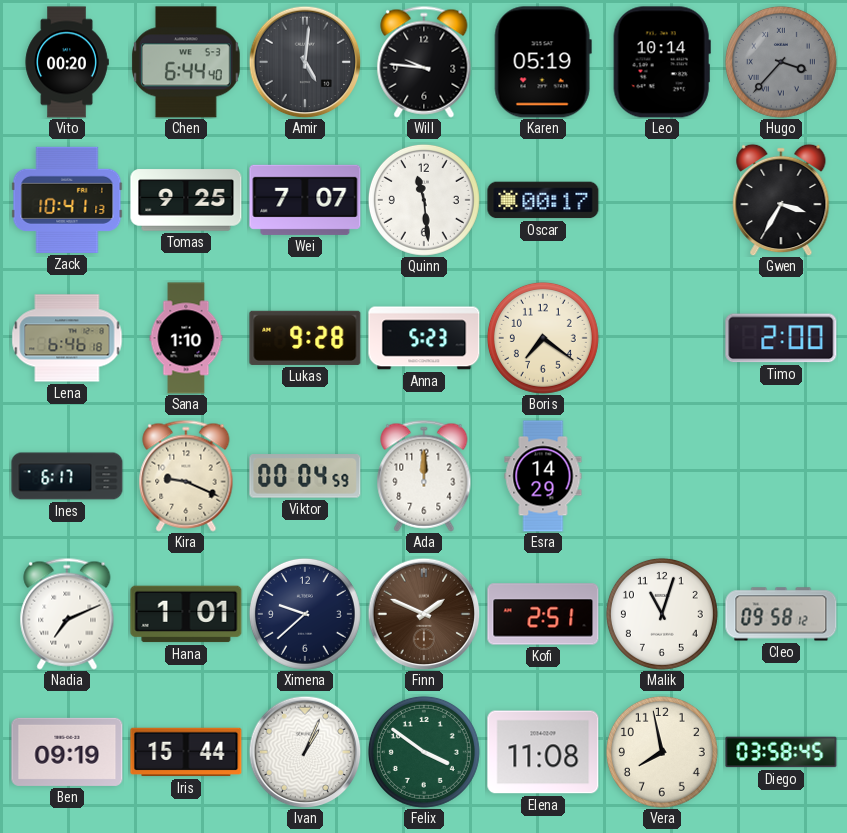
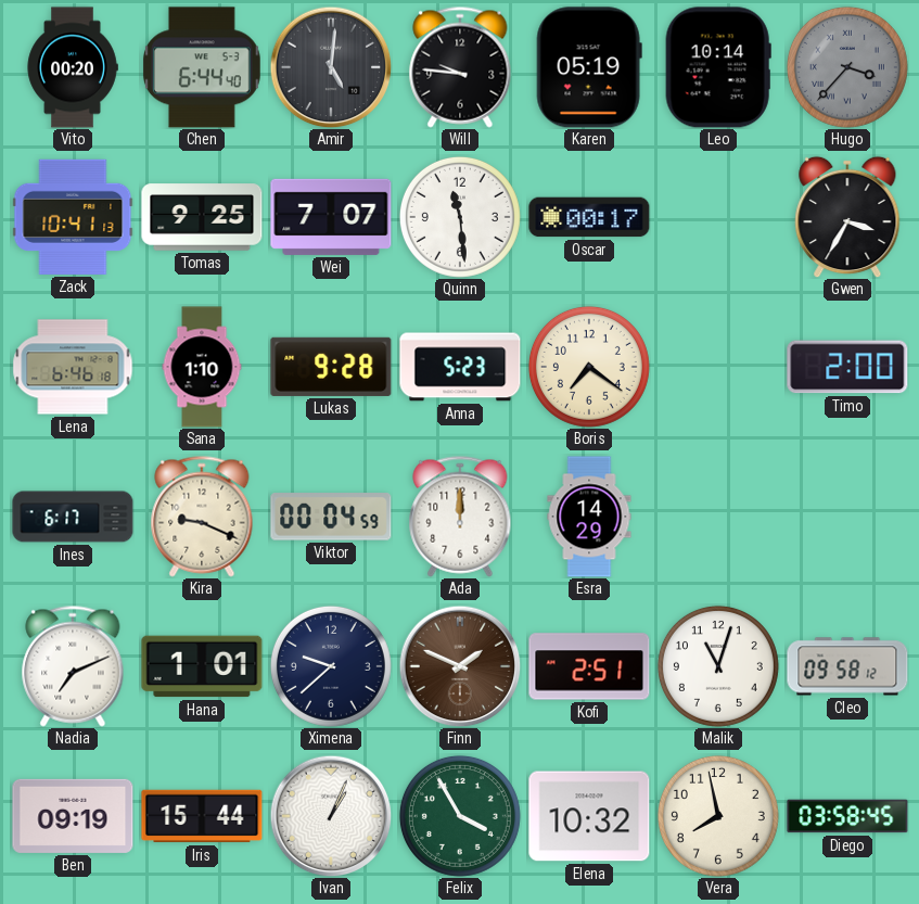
Felix: 3:51 -> 3:55
Elena: 11:08 -> 10:32
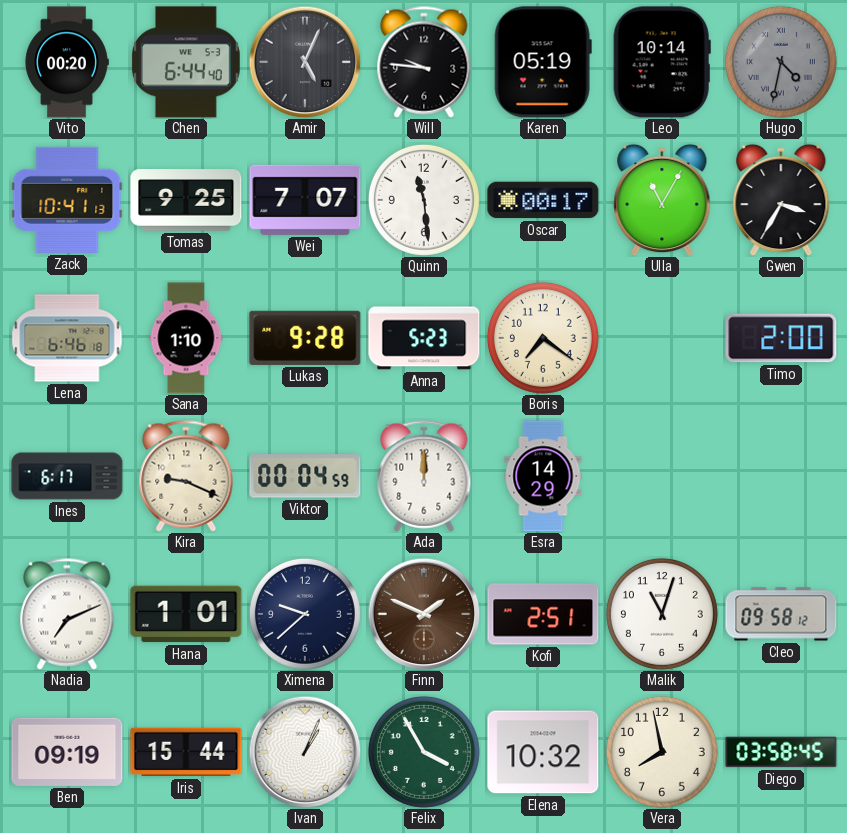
Amir: 5:01 -> 5:04
Hugo: 3:37 -> 4:32
Ulla: none -> 11:05
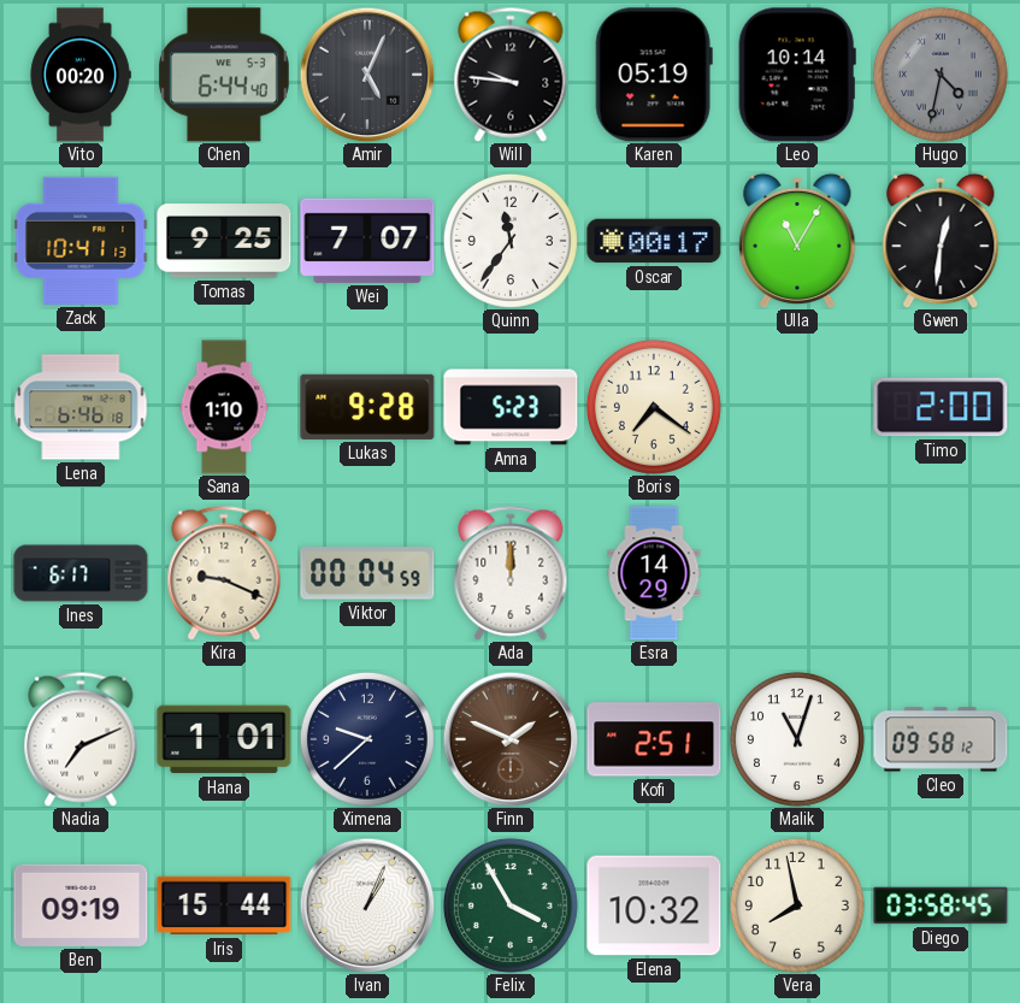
Quinn: 11:29 -> 11:36
Gwen: 3:35 -> 12:31
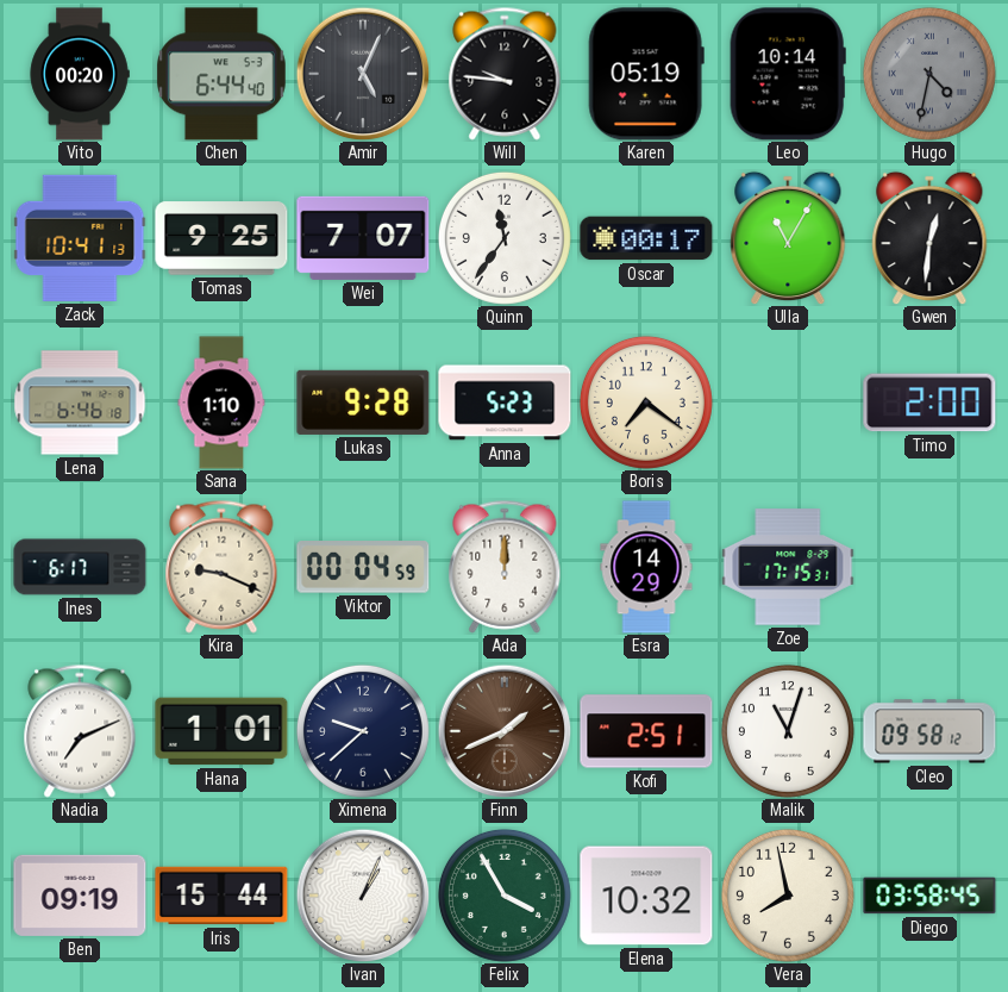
Zoe: none -> 17:15
Finn: 1:49 -> 1:41
